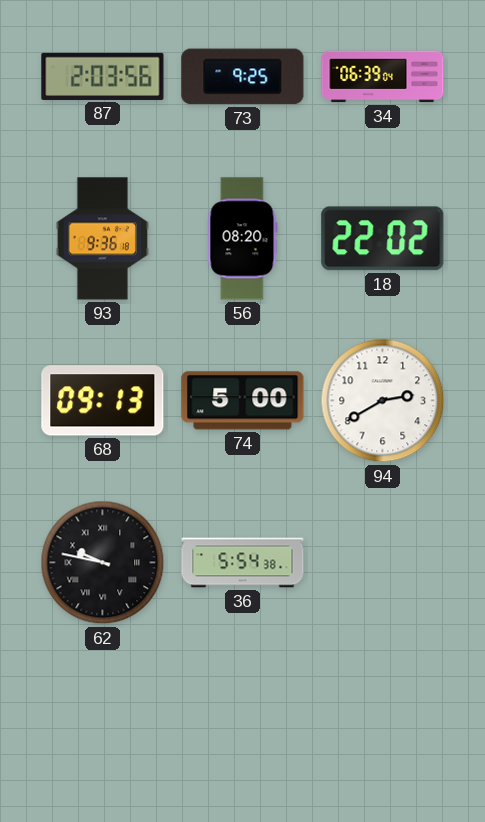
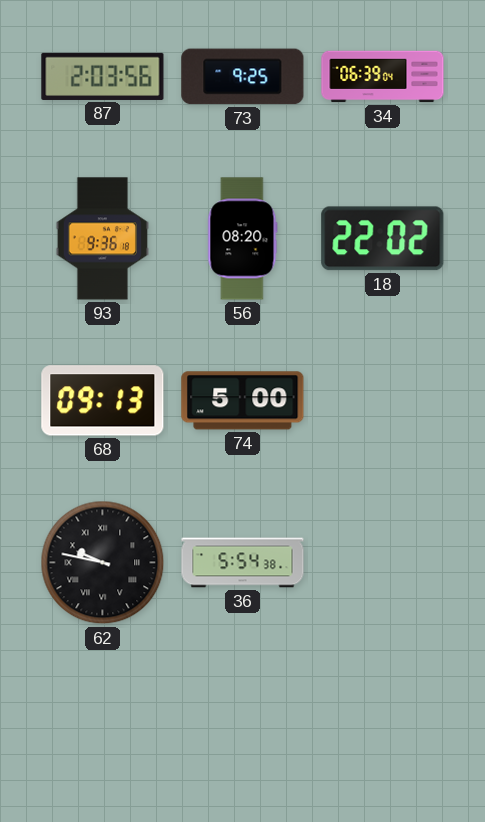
94: 2:40 -> none
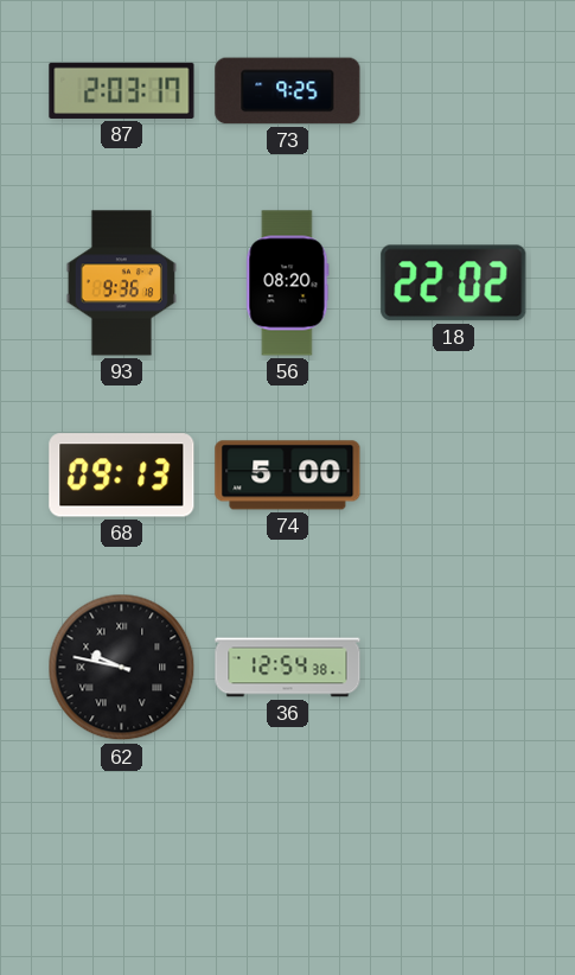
87: 2:03:56 -> 2:03:17
34: 06:39 -> none
36: 5:54 -> 12:54
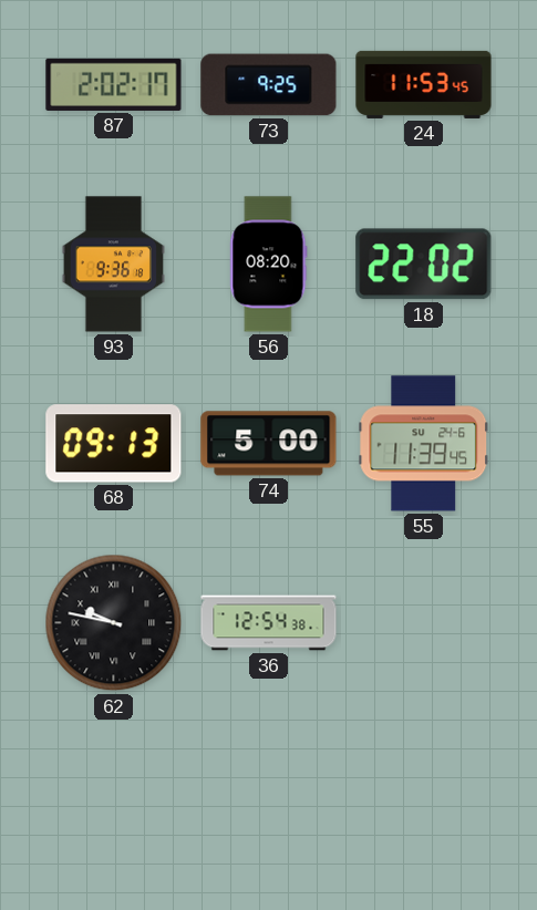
87: 2:03 -> 2:02
24: none -> 11:53
55: none -> 11:39
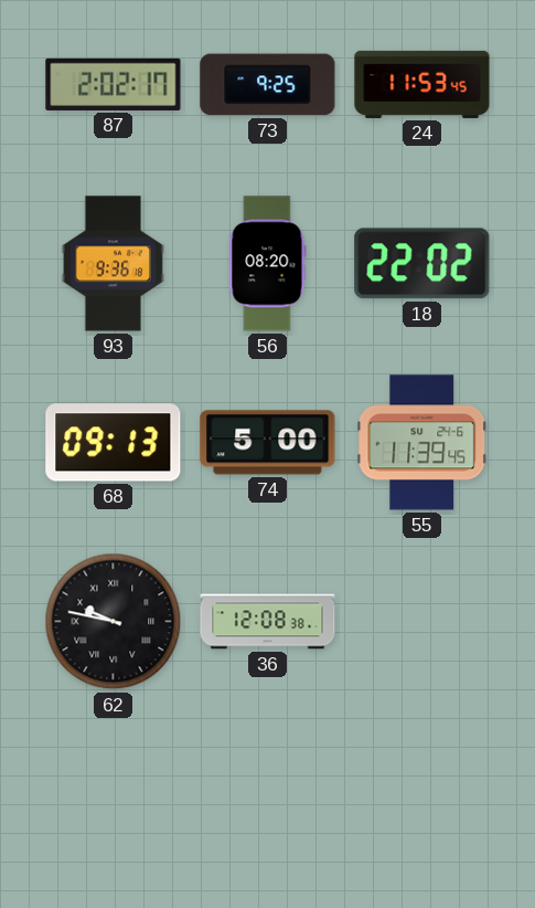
36: 12:54 -> 12:08
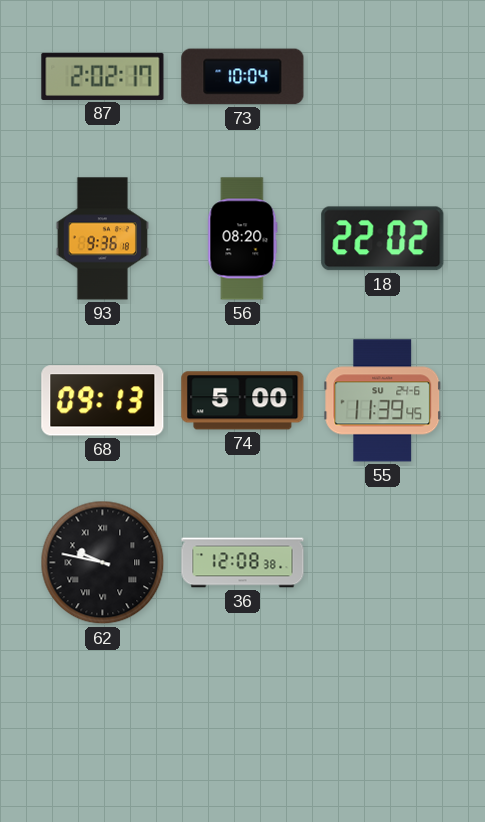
73: 9:25 -> 10:04
24: 11:53 -> none
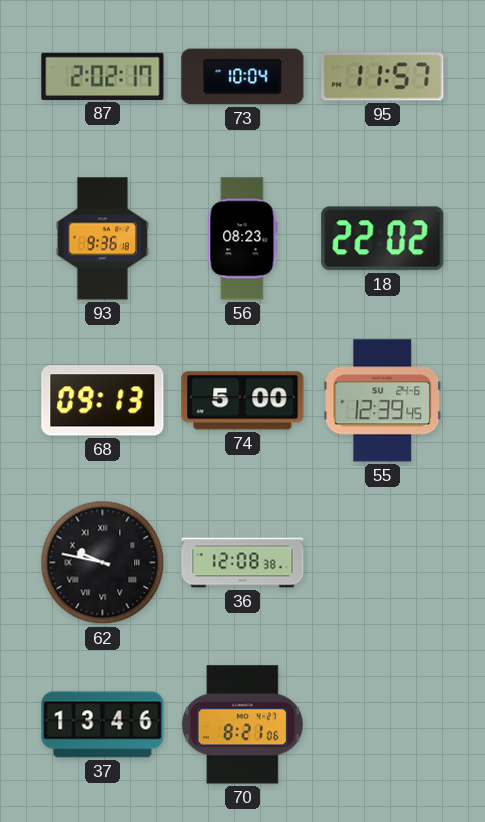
95: none -> 11:57
56: 08:20 -> 08:23
55: 11:39 -> 12:39
37: none -> 13:46
70: none -> 8:21
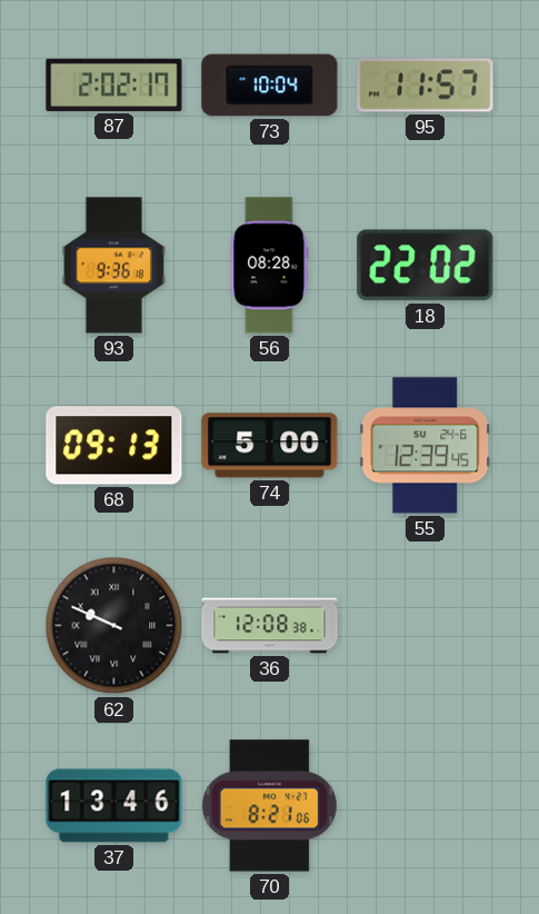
56: 08:23 -> 08:28
62: 9:47 -> 9:49
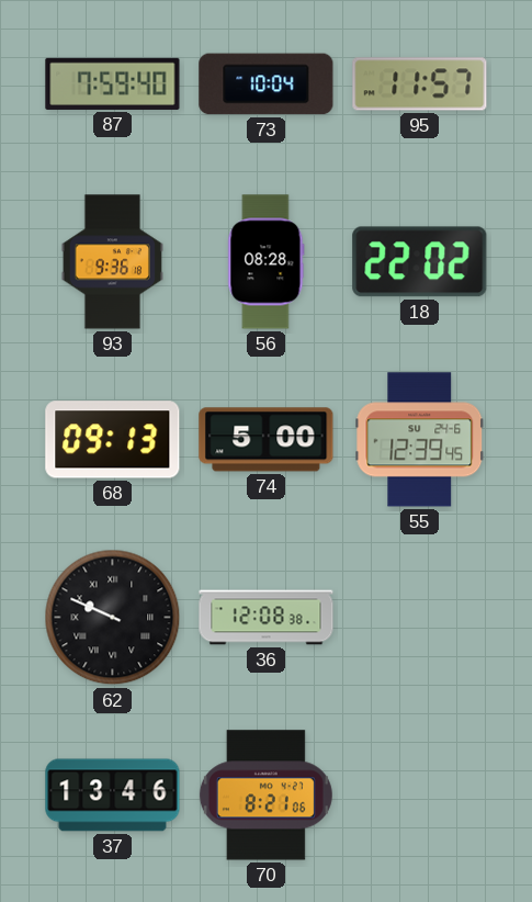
87: 2:02 -> 7:59
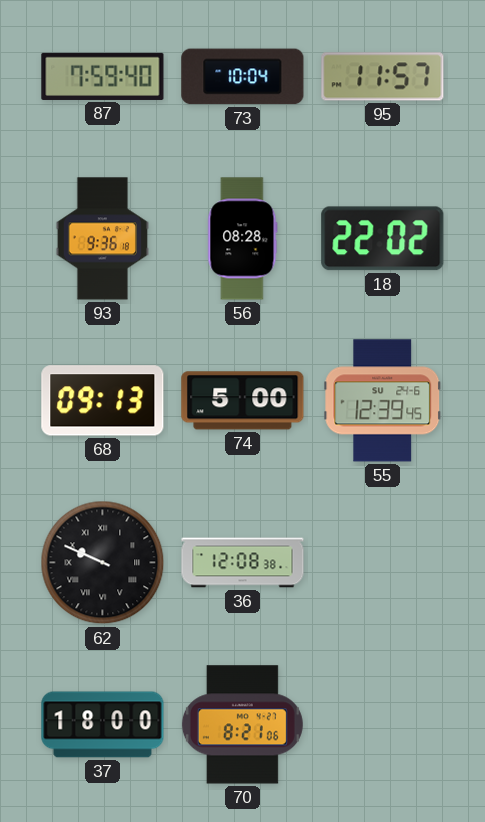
37: 13:46 -> 18:00
